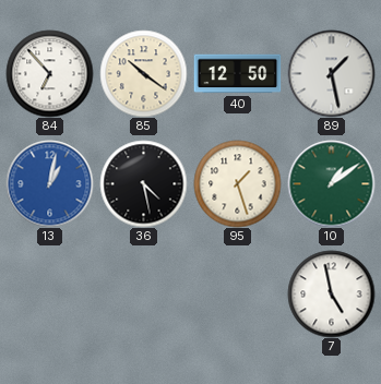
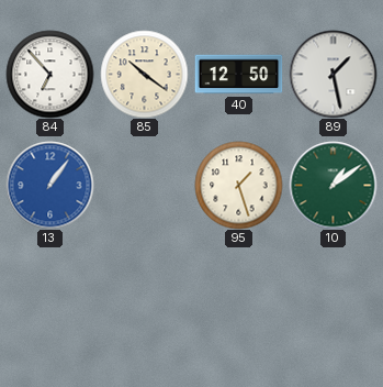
13: 1:02 -> 1:06
36: 4:28 -> none
7: 4:58 -> none
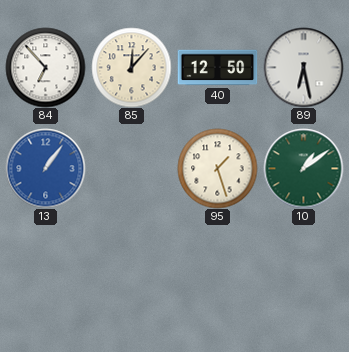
85: 10:21 -> 12:07
89: 1:28 -> 6:28
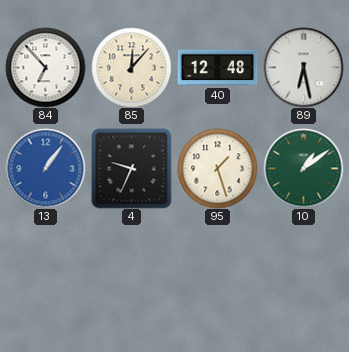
40: 12:50 -> 12:48
4: none -> 9:34
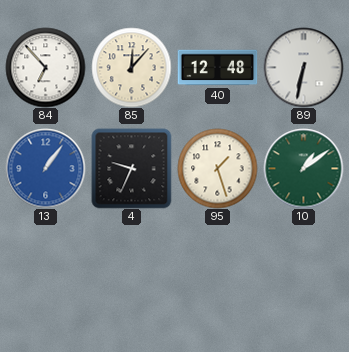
89: 6:28 -> 6:32
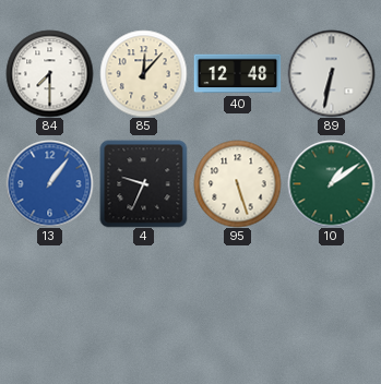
84: 6:53 -> 7:30
95: 1:27 -> 5:27
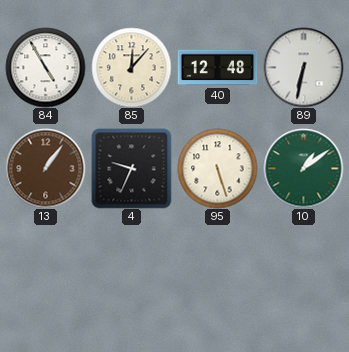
84: 7:30 -> 4:55
13 dial: blue -> brown
